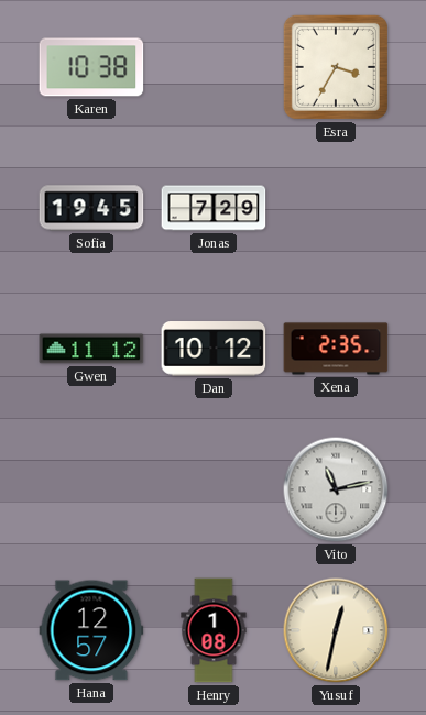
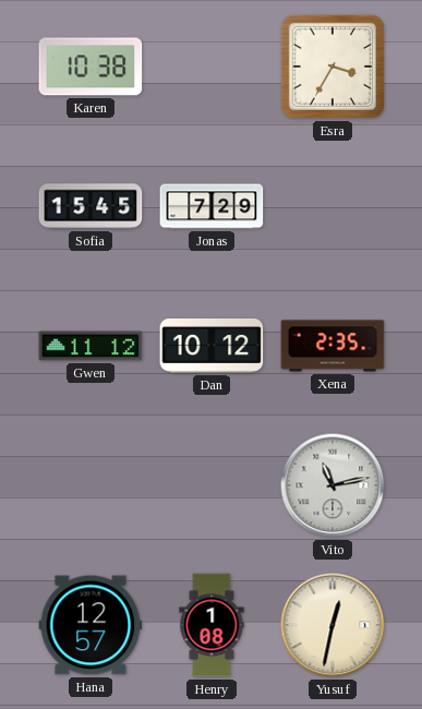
Sofia: 19:45 -> 15:45
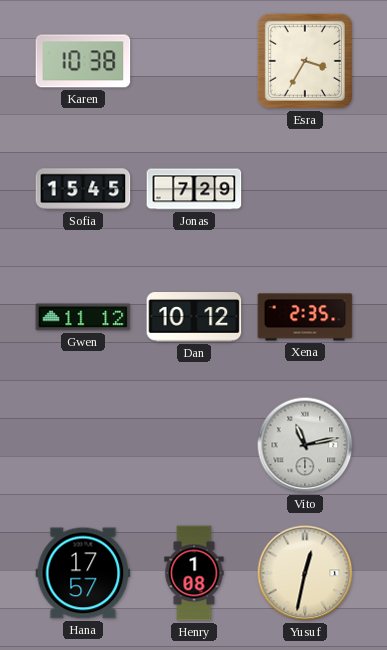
Hana: 12:57 -> 17:57
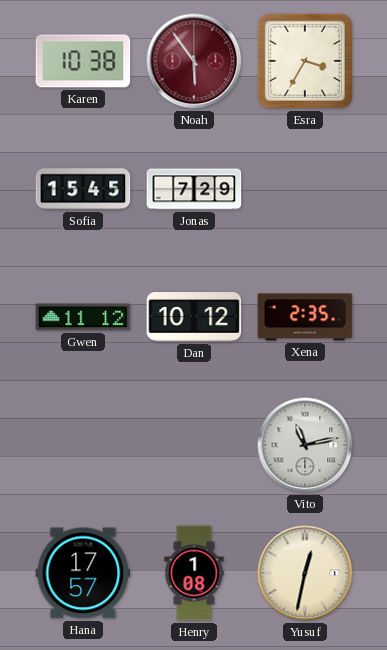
Noah: none -> 5:54
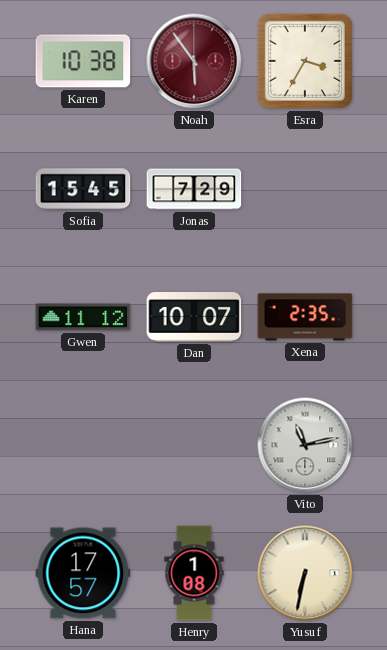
Dan: 10:12 -> 10:07
Yusuf: 12:32 -> 6:32
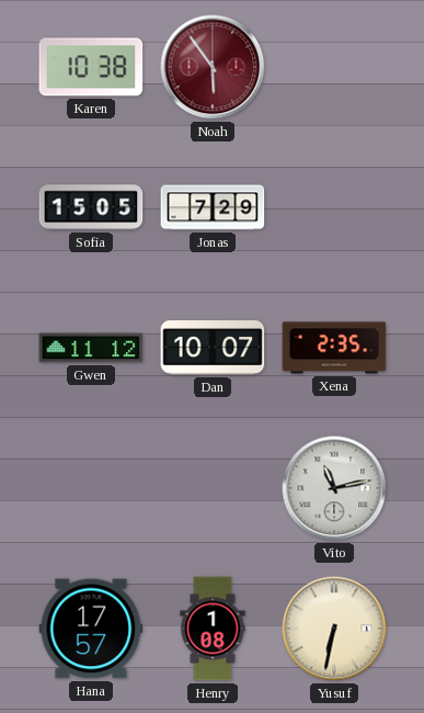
Esra: 3:35 -> none
Sofia: 15:45 -> 15:05
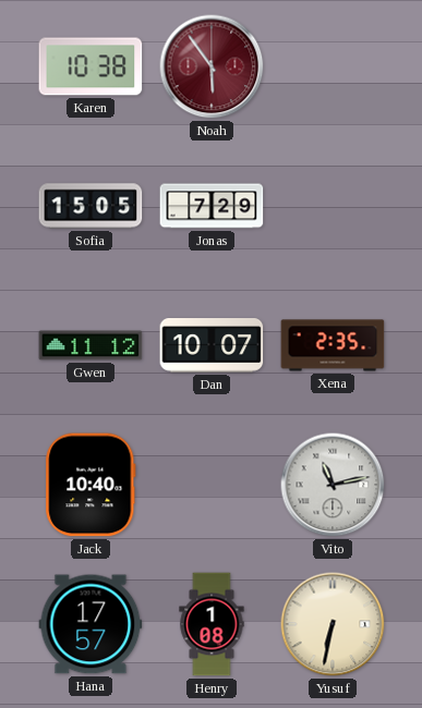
Jack: none -> 10:40
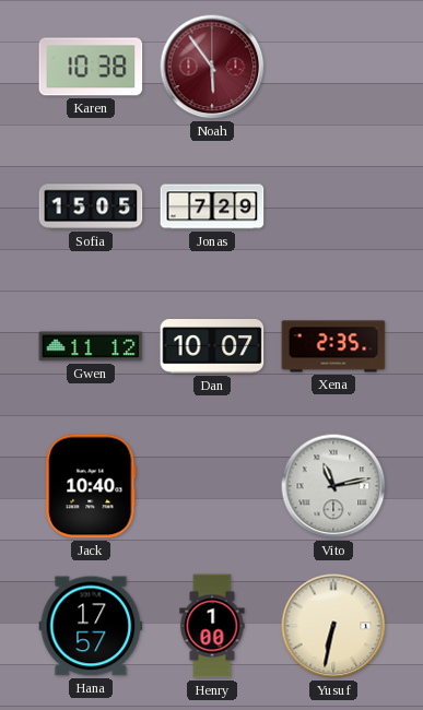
Henry: 1:08 -> 1:00
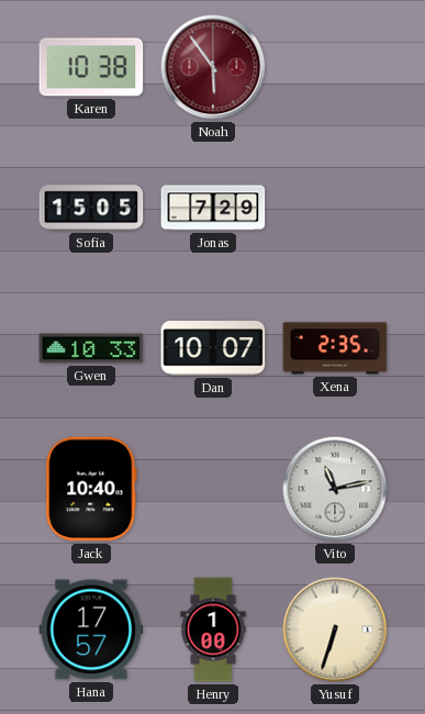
Gwen: 11:12 -> 10:33
Yusuf: 6:32 -> 6:33
